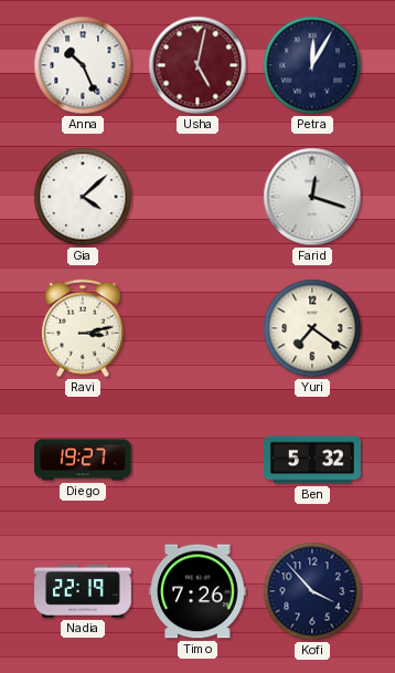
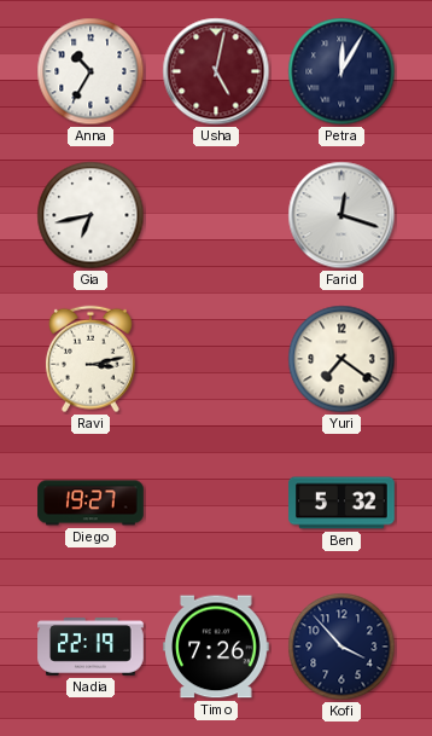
Anna: 10:26 -> 10:35
Gia: 4:08 -> 6:43
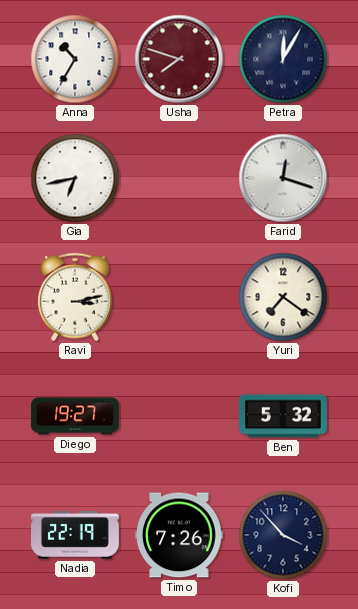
Usha: 5:02 -> 7:48
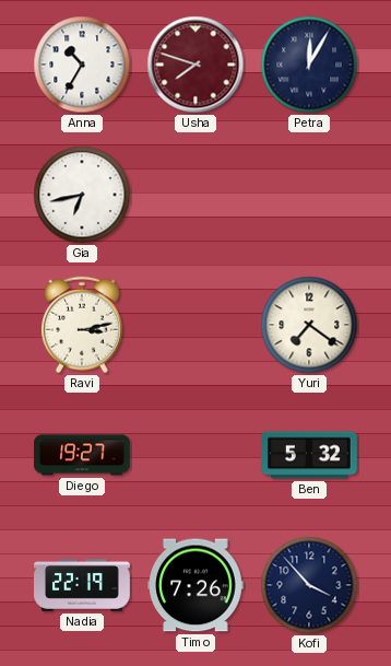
Farid: 12:18 -> none
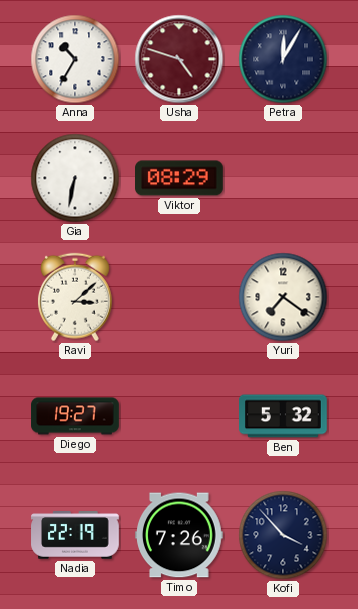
Usha: 7:48 -> 4:48
Gia: 6:43 -> 6:32
Viktor: none -> 08:29
Ravi: 3:13 -> 3:08
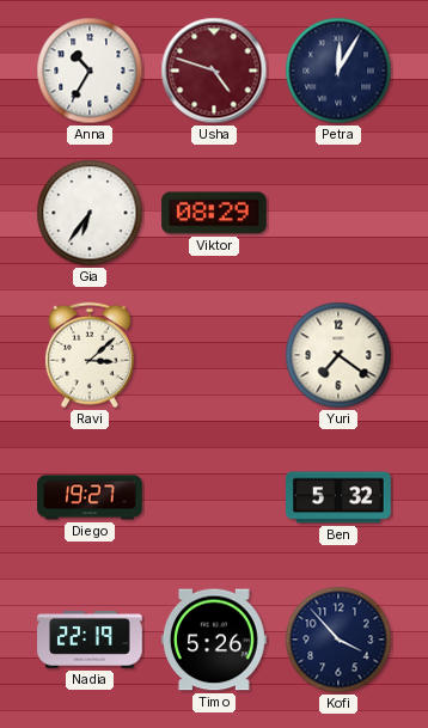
Gia: 6:32 -> 6:36
Timo: 7:26 -> 5:26
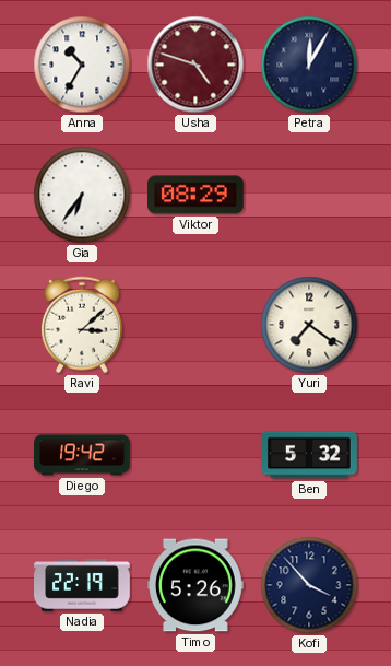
Diego: 19:27 -> 19:42
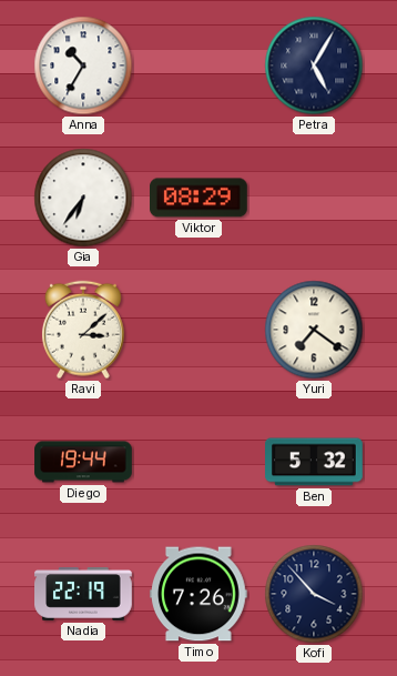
Usha: 4:48 -> none
Petra: 12:05 -> 5:05
Diego: 19:42 -> 19:44
Timo: 5:26 -> 7:26
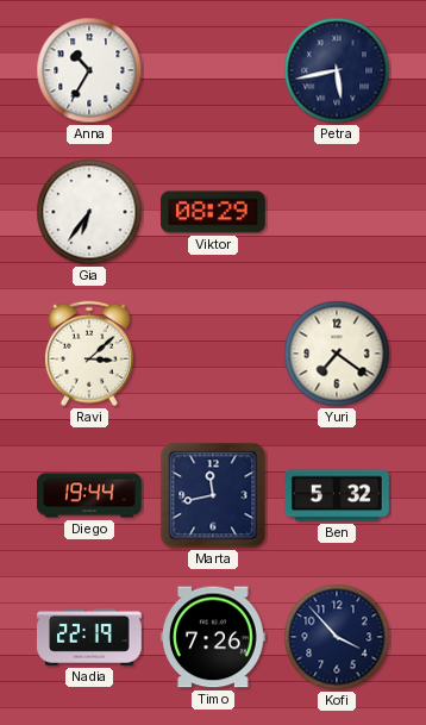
Petra: 5:05 -> 5:43
Marta: none -> 11:43
